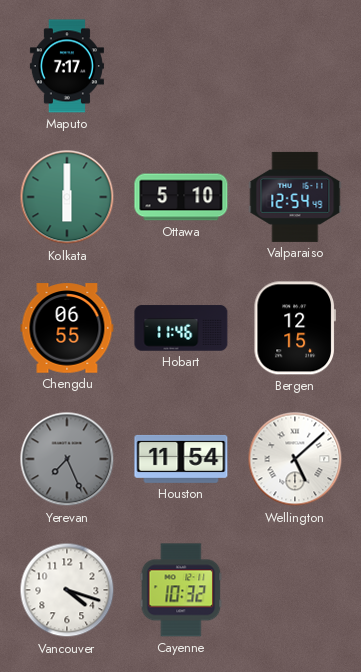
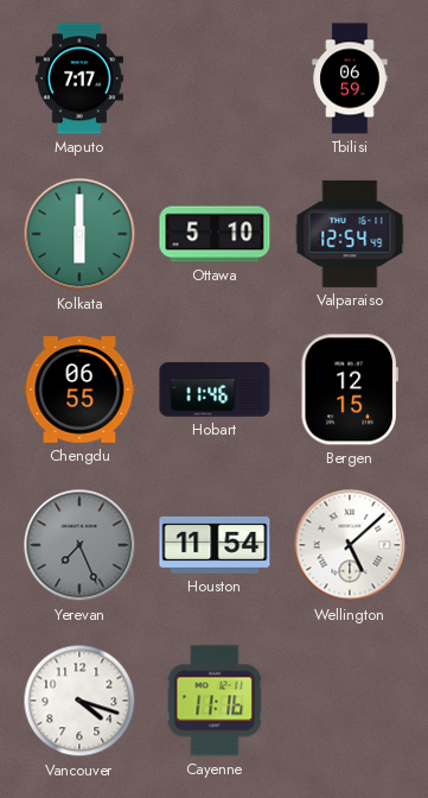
Tbilisi: none -> 06:59
Cayenne: 10:32 -> 11:16
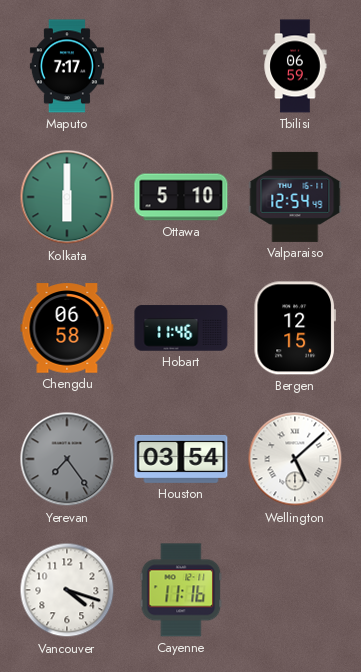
Chengdu: 06:55 -> 06:58
Yerevan: 7:26 -> 7:24
Houston: 11:54 -> 03:54
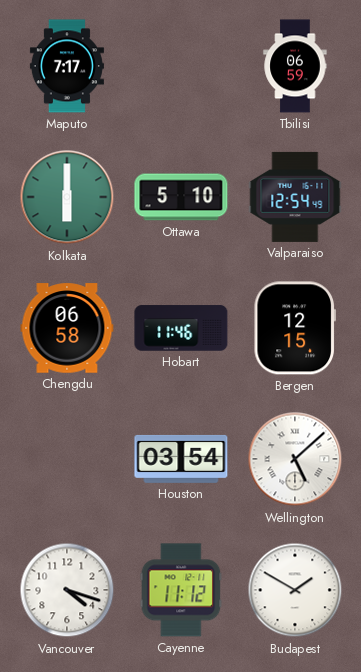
Yerevan: 7:24 -> none
Cayenne: 11:16 -> 11:12
Budapest: none -> 1:50
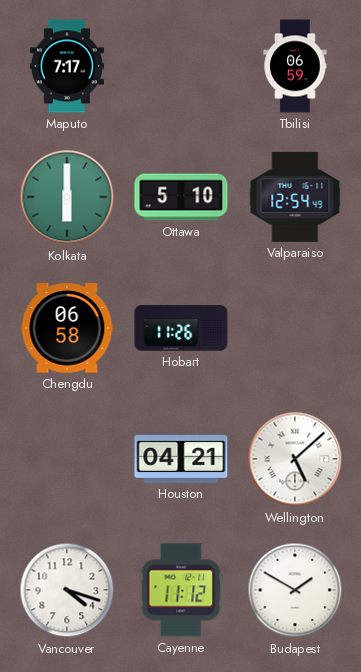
Hobart: 11:46 -> 11:26
Bergen: 12:15 -> none
Houston: 03:54 -> 04:21
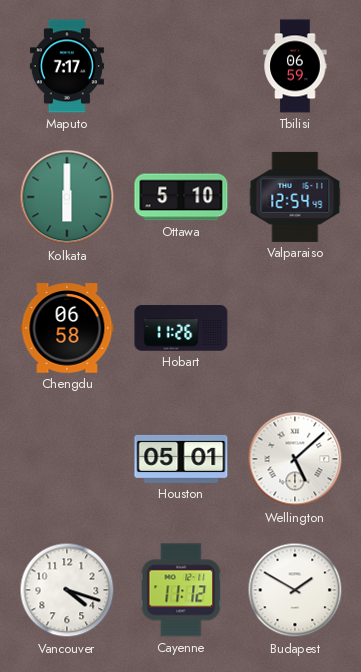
Houston: 04:21 -> 05:01
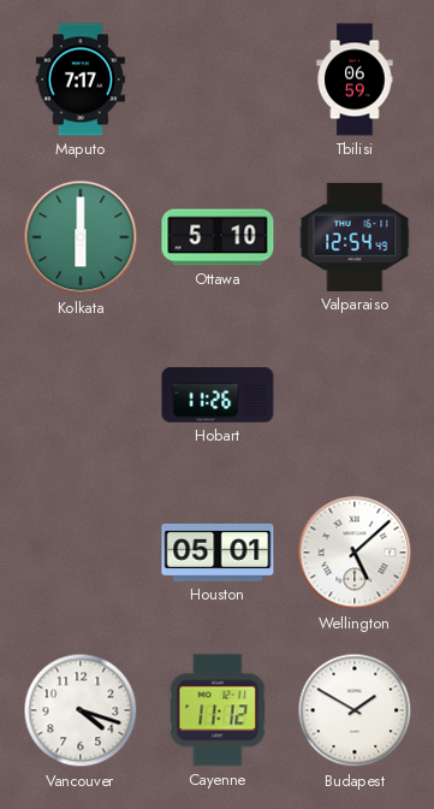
Chengdu: 06:58 -> none
